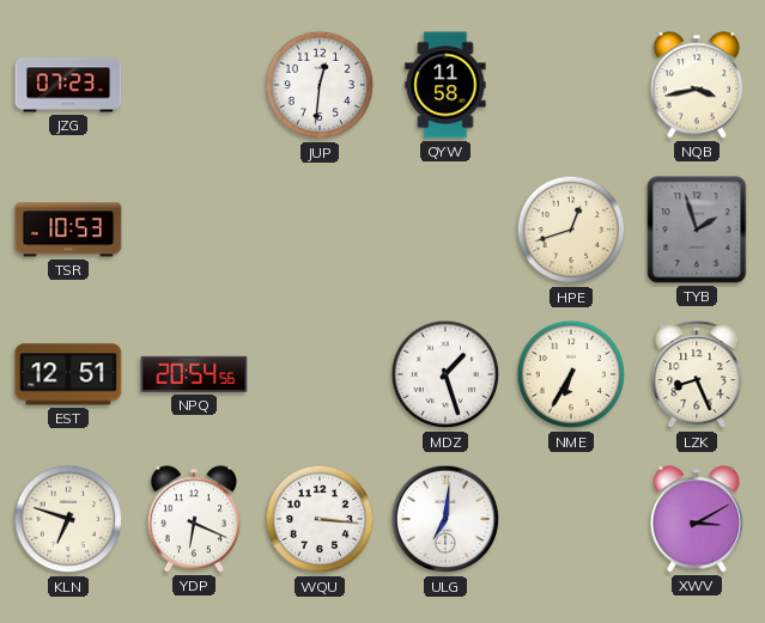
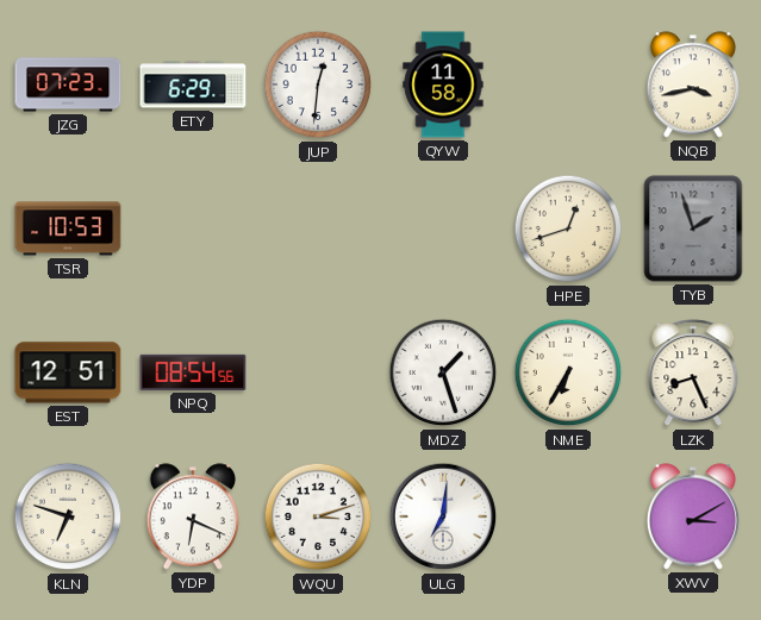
ETY: none -> 6:29
NPQ: 20:54 -> 08:54
WQU: 3:16 -> 3:12
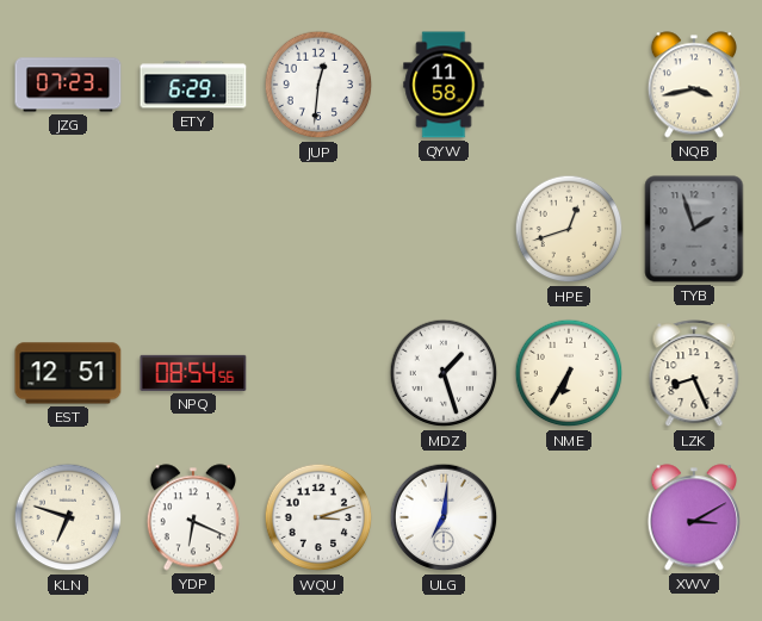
TSR: 10:53 -> none
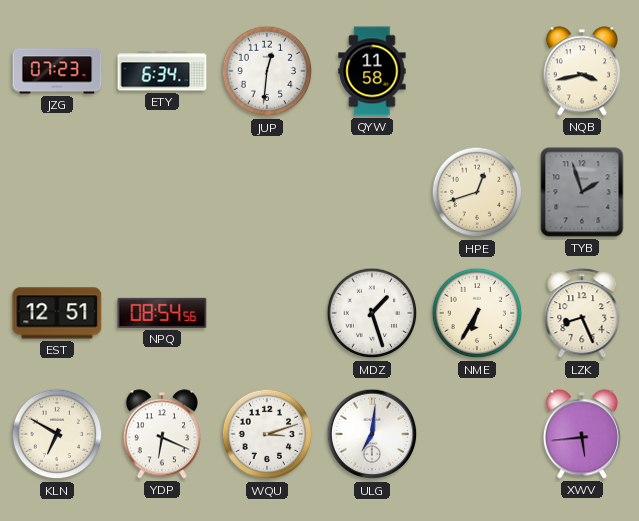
ETY: 6:29 -> 6:34
KLN: 6:48 -> 6:50
XWV: 3:10 -> 5:44
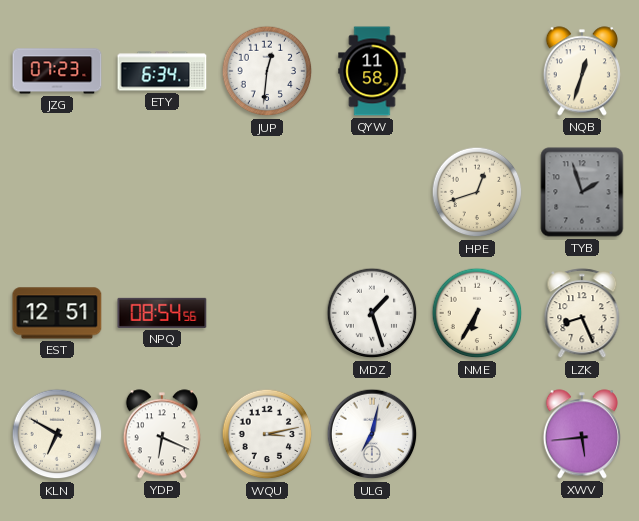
NQB: 3:43 -> 12:33
WQU: 3:12 -> 3:13
ULG: 7:01 -> 7:02
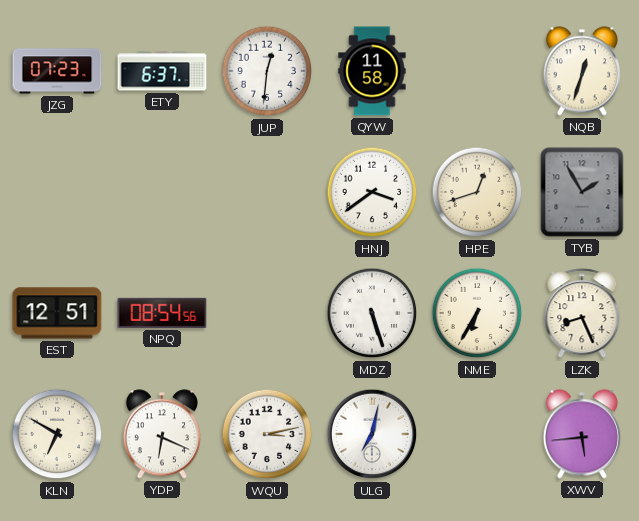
ETY: 6:34 -> 6:37
HNJ: none -> 3:39
TYB: 1:57 -> 1:55
MDZ: 1:27 -> 5:27
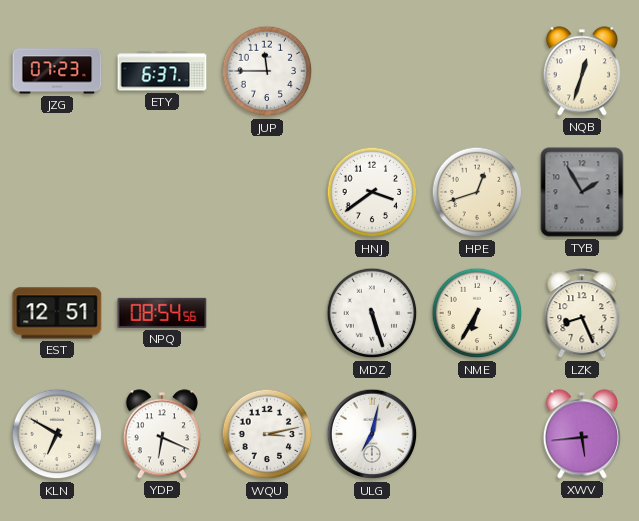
JUP: 12:31 -> 11:45
QYW: 11:58 -> none
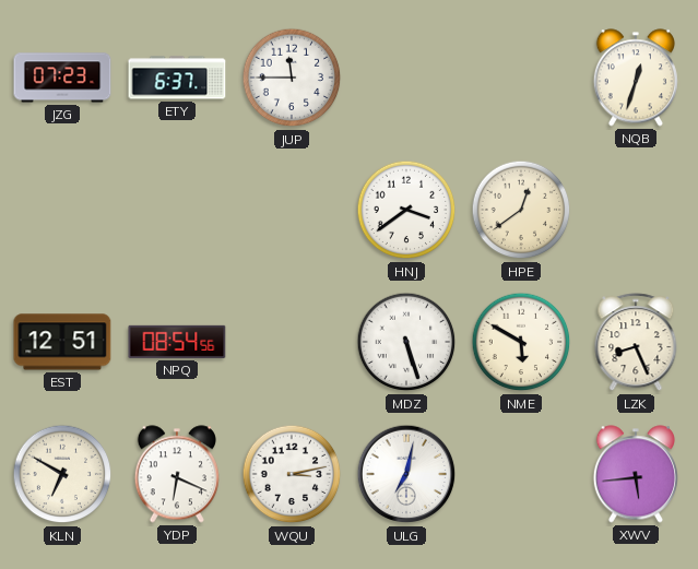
HPE: 12:42 -> 12:39
TYB: 1:55 -> none
NME: 6:35 -> 5:50
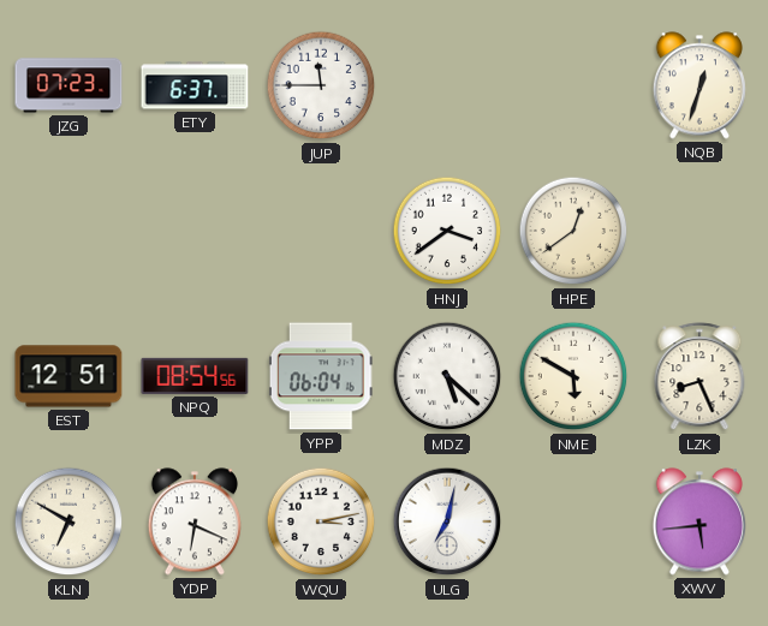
YPP: none -> 06:04
MDZ: 5:27 -> 5:22
